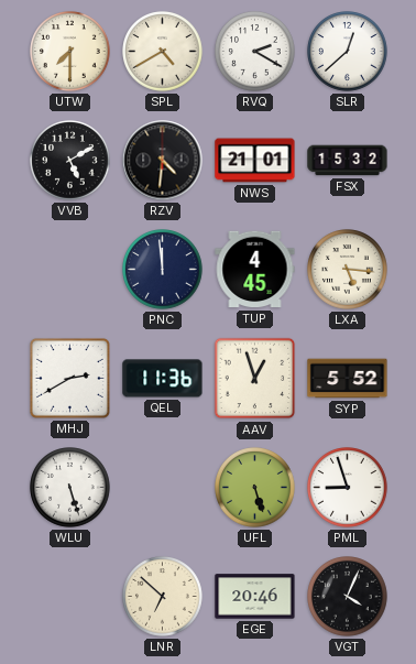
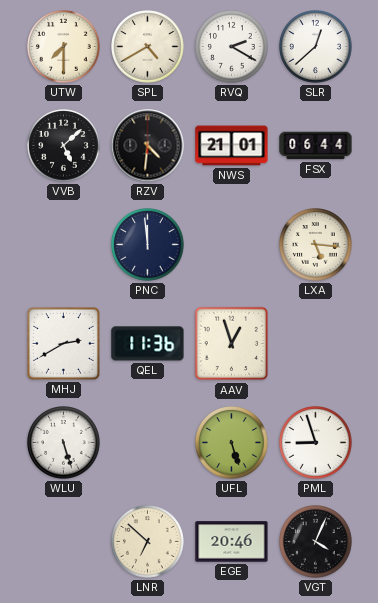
VVB: 5:10 -> 5:08
FSX: 15:32 -> 06:44
TUP: 4:45 -> none
SYP: 5:52 -> none
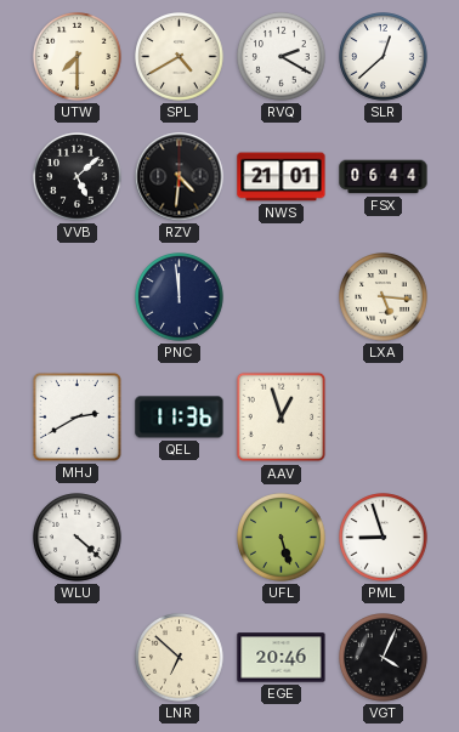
WLU: 5:27 -> 4:22
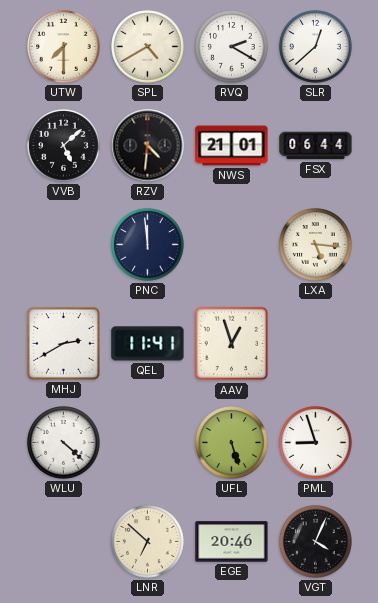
QEL: 11:36 -> 11:41
